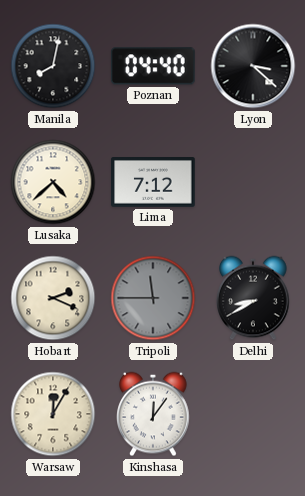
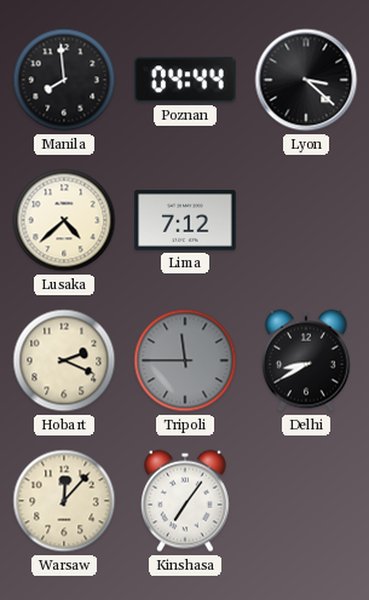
Manila: 8:02 -> 7:59
Poznan: 04:40 -> 04:44
Warsaw: 12:05 -> 12:07
Kinshasa: 12:06 -> 7:06
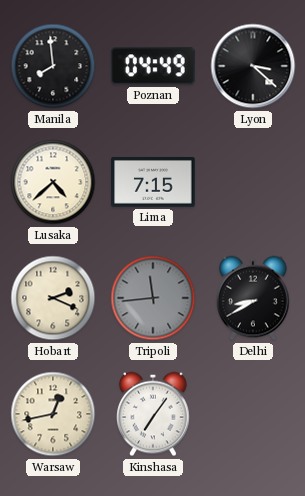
Poznan: 04:44 -> 04:49
Lima: 7:12 -> 7:15
Tripoli: 11:45 -> 11:44
Warsaw: 12:07 -> 12:43
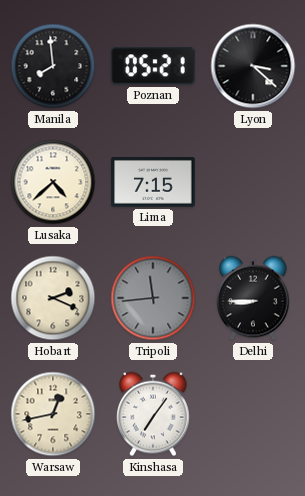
Poznan: 04:49 -> 05:21
Delhi: 8:40 -> 8:45
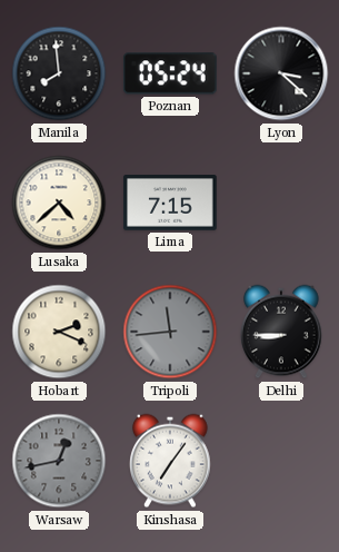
Poznan: 05:21 -> 05:24
Warsaw dial: cream -> grey
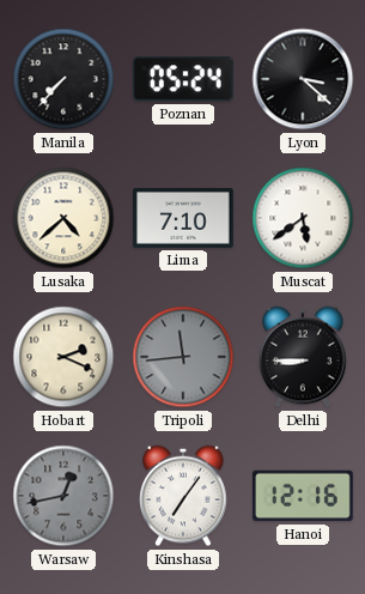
Manila: 7:59 -> 7:37
Lima: 7:15 -> 7:10
Muscat: none -> 5:39
Hanoi: none -> 12:16
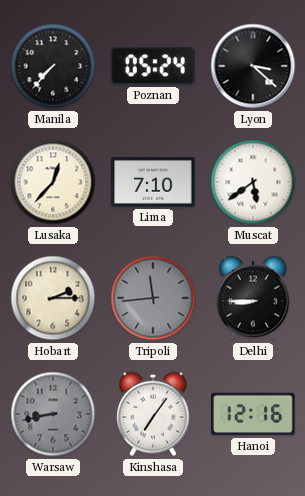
Lusaka: 4:38 -> 12:37
Hobart: 2:19 -> 2:15
Warsaw: 12:43 -> 8:43
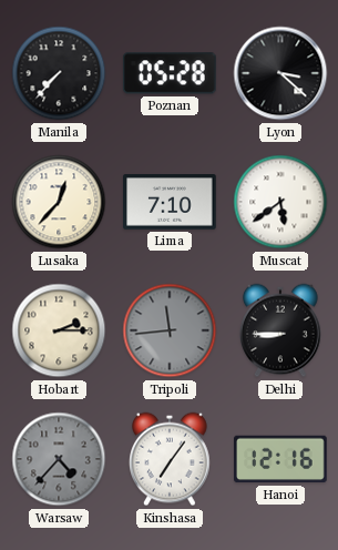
Poznan: 05:24 -> 05:28
Warsaw: 8:43 -> 4:37
